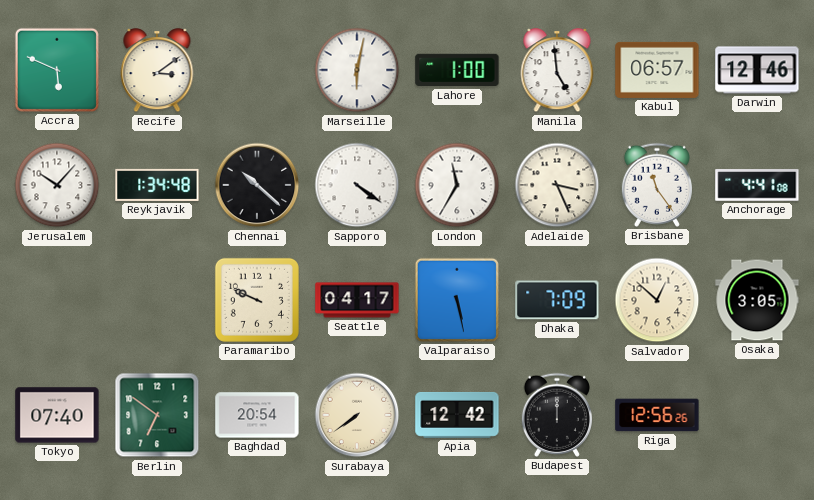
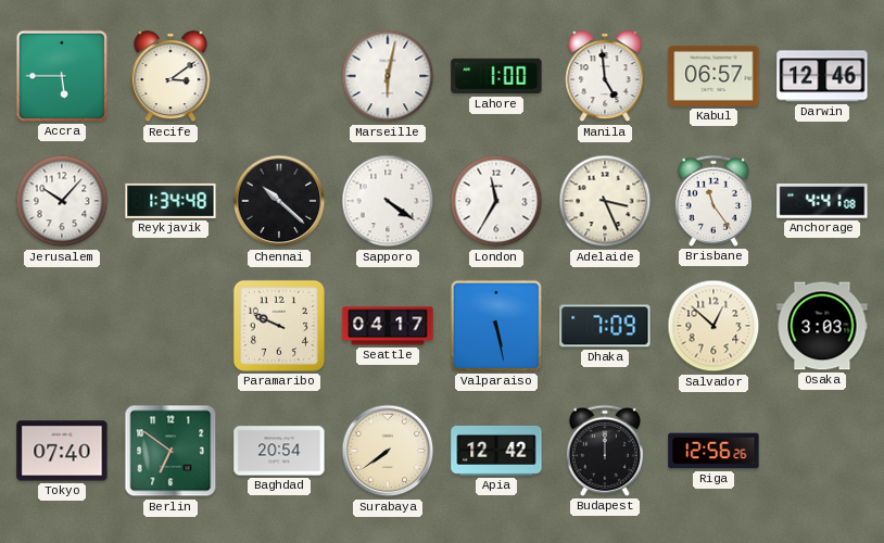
Accra: 5:49 -> 5:45
Osaka: 3:05 -> 3:03
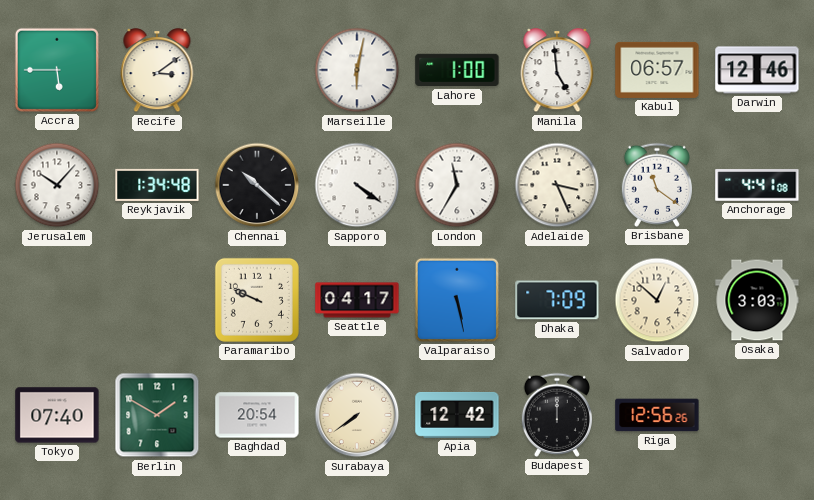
Brisbane: 11:24 -> 11:21
Berlin: 6:51 -> 1:50
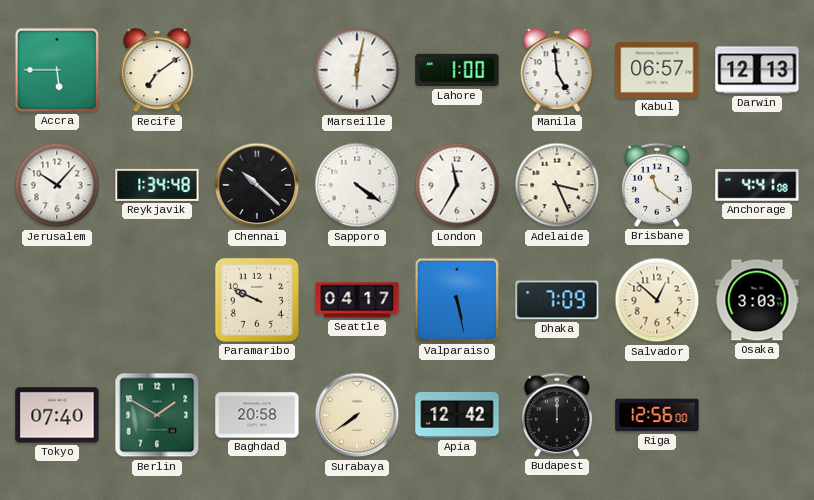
Recife: 3:09 -> 7:09
Darwin: 12:46 -> 12:13
Baghdad: 20:54 -> 20:58
Riga: 12:56:26 -> 12:56:00
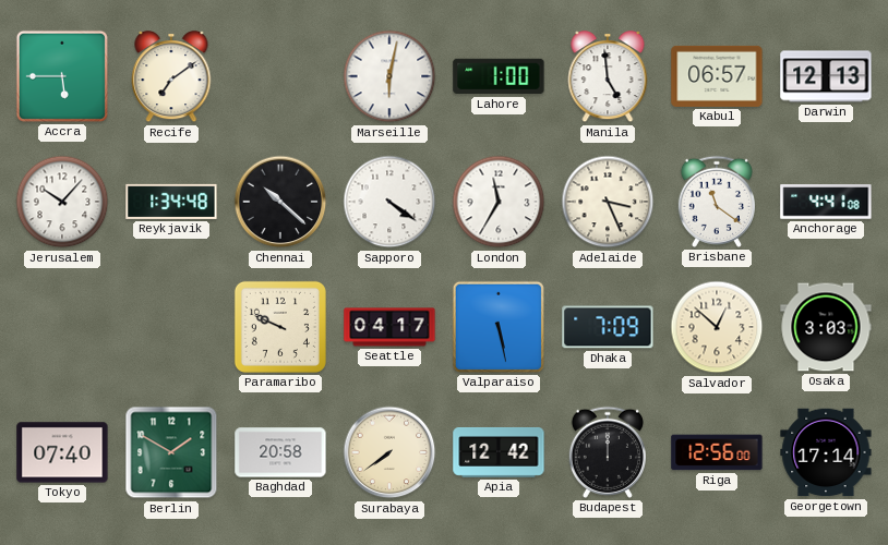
Georgetown: none -> 17:14
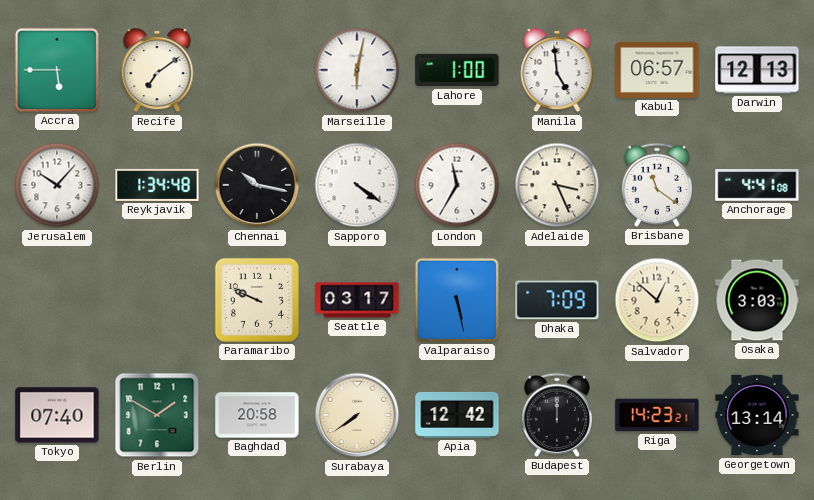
Chennai: 10:22 -> 10:17
Seattle: 04:17 -> 03:17
Riga: 12:56 -> 14:23
Georgetown: 17:14 -> 13:14
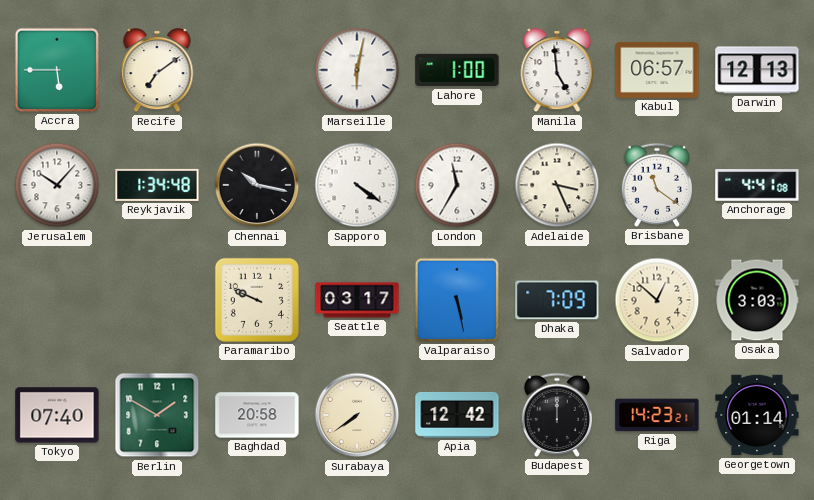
Georgetown: 13:14 -> 01:14
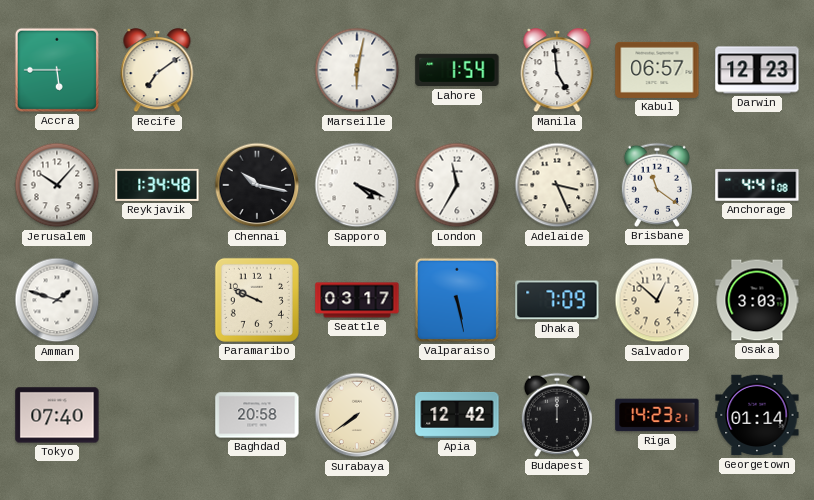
Lahore: 1:00 -> 1:54
Darwin: 12:13 -> 12:23
Sapporo: 4:21 -> 4:19
Amman: none -> 1:48
Berlin: 1:50 -> none
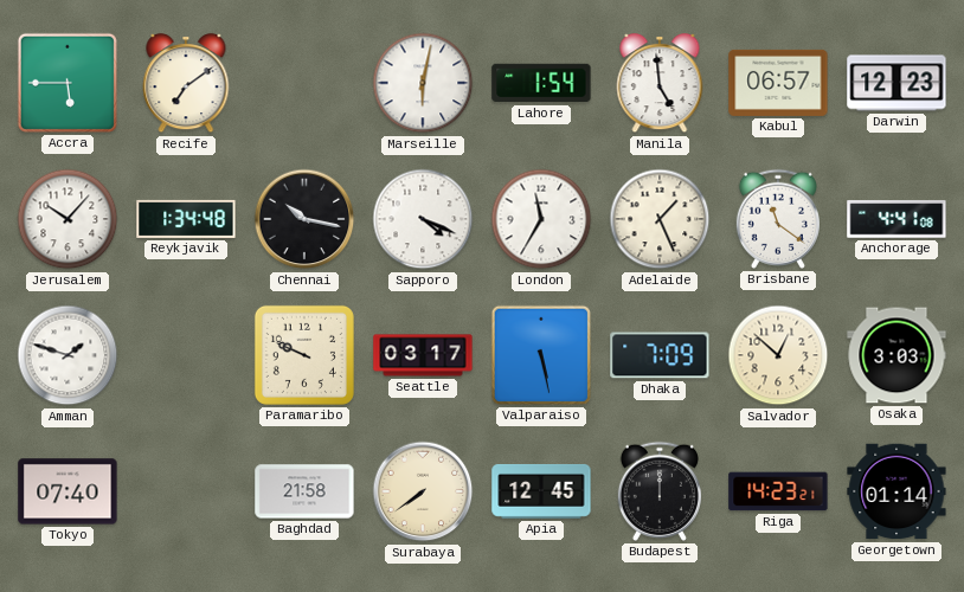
Adelaide: 3:26 -> 1:26
Baghdad: 20:58 -> 21:58
Apia: 12:42 -> 12:45
